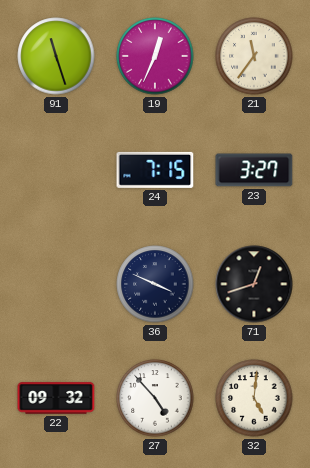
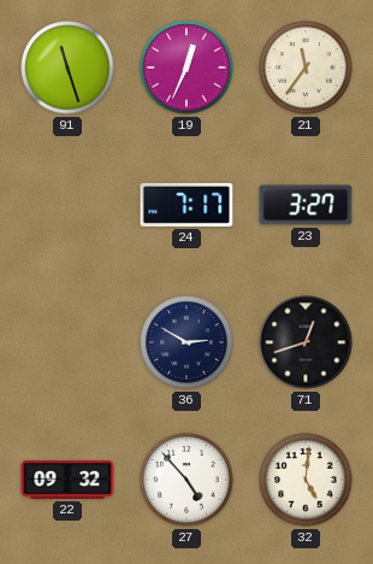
24: 7:15 -> 7:17
36: 3:49 -> 2:50
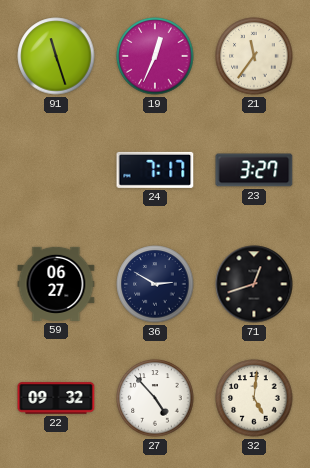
59: none -> 06:27
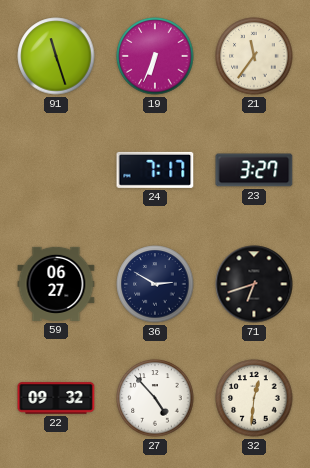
19: 12:34 -> 6:34
71: 12:42 -> 6:42
32: 5:01 -> 12:31
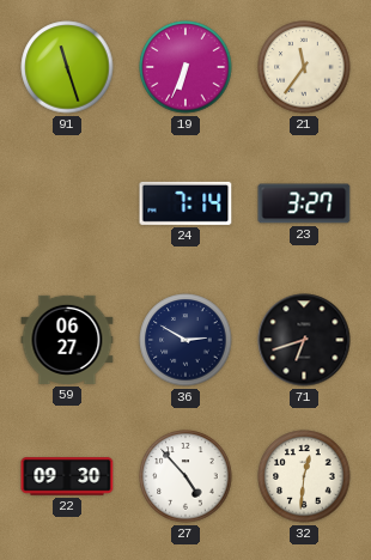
24: 7:17 -> 7:14
22: 09:32 -> 09:30
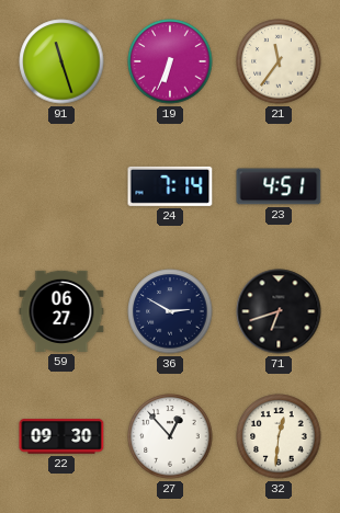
23: 3:27 -> 4:51
27: 4:53 -> 12:53
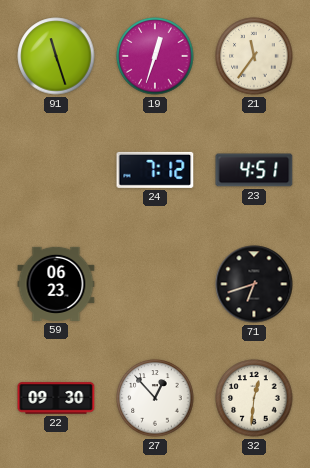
19: 6:34 -> 12:33
24: 7:14 -> 7:12
59: 06:27 -> 06:23
36: 2:50 -> none
